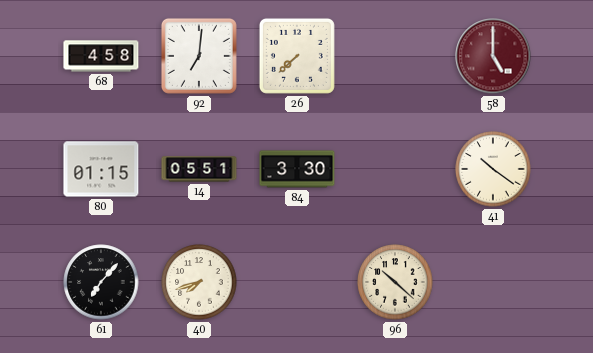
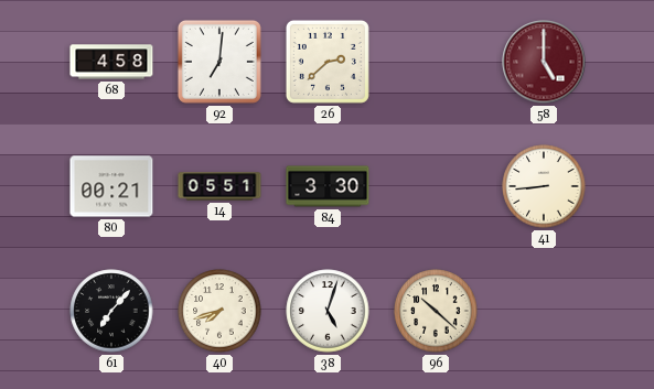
26: 7:38 -> 2:38
80: 01:15 -> 00:21
41: 10:21 -> 8:44
38: none -> 5:03
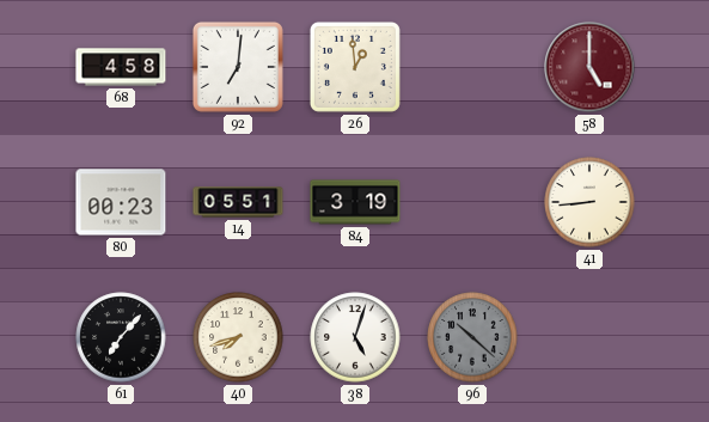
26: 2:38 -> 12:59
80: 00:21 -> 00:23
84: 3:30 -> 3:19
96 dial: cream -> grey
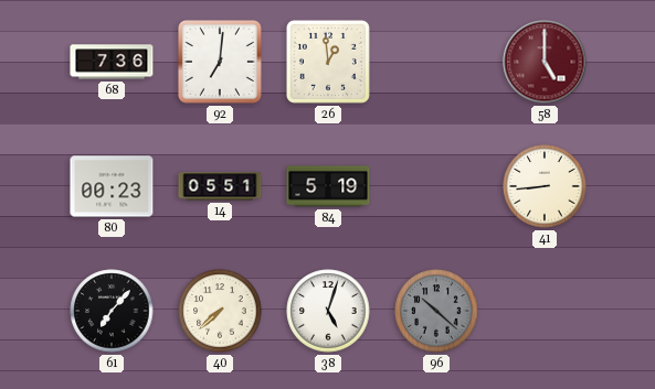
68: 4:58 -> 7:36
84: 3:19 -> 5:19
40: 7:42 -> 7:38
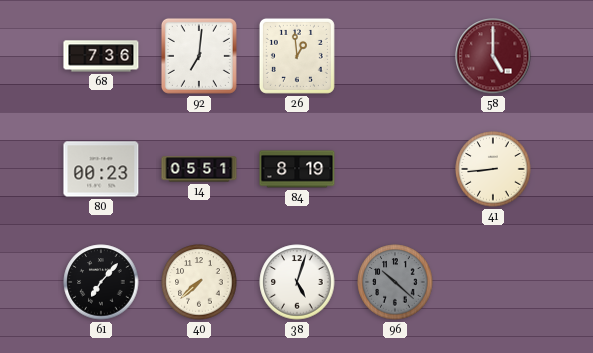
84: 5:19 -> 8:19
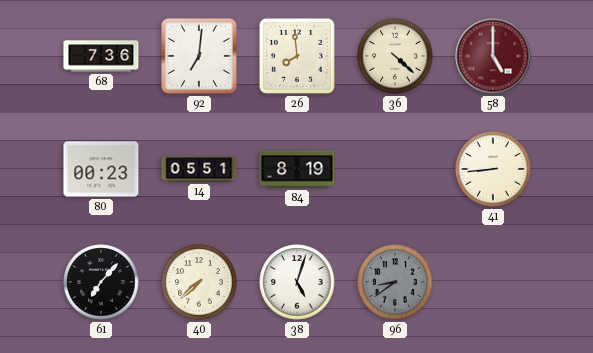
26: 12:59 -> 7:59
36: none -> 4:22
96: 10:22 -> 8:39
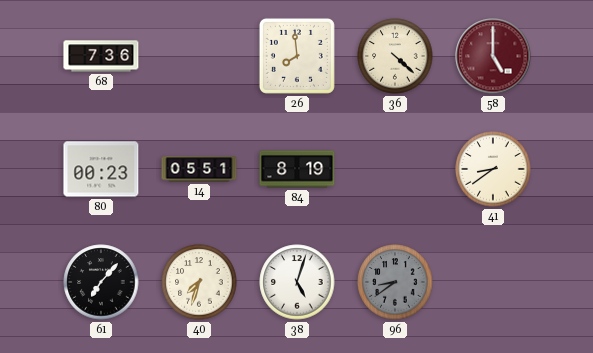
92: 7:01 -> none
41: 8:44 -> 8:39
40: 7:38 -> 7:33
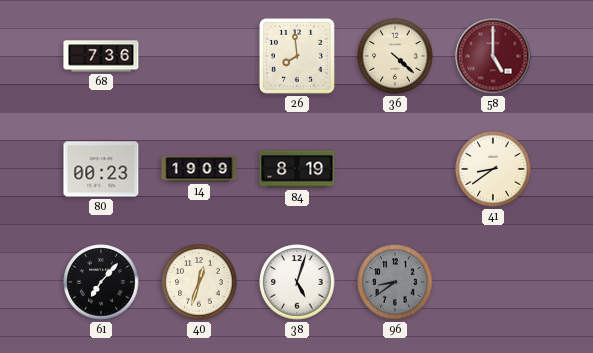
14: 05:51 -> 19:09
40: 7:33 -> 12:33
